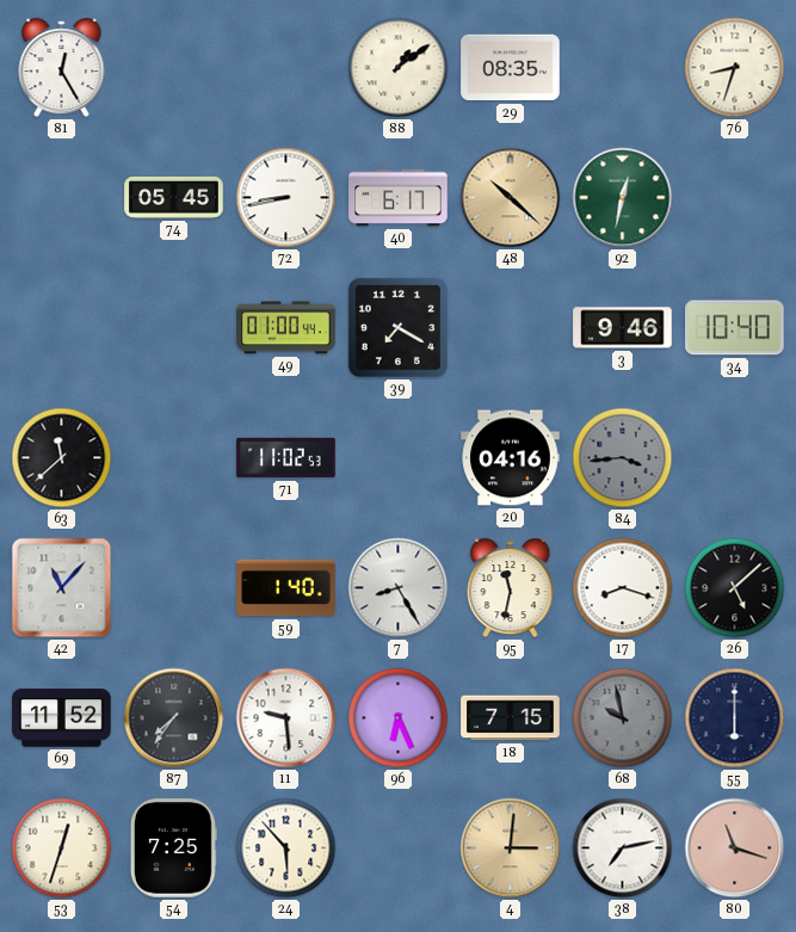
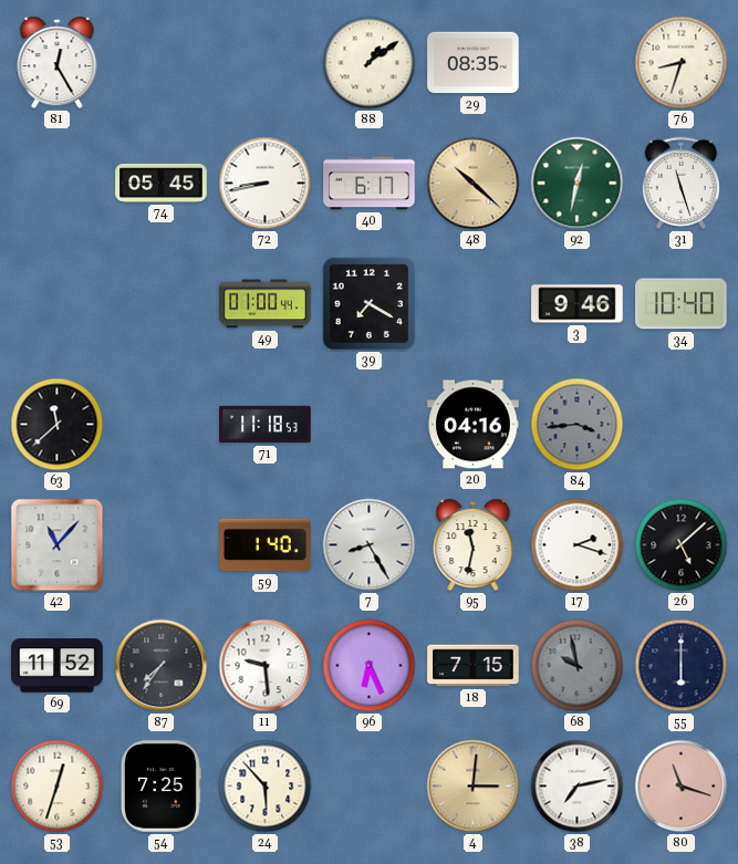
31: none -> 11:27
71: 11:02 -> 11:18
17: 8:18 -> 2:18
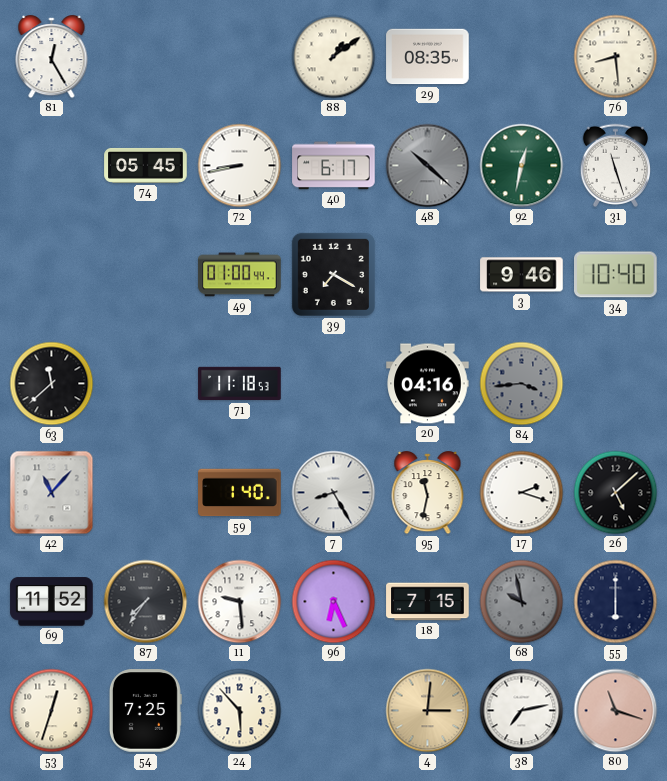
76: 8:33 -> 8:29
48 dial: champagne -> grey
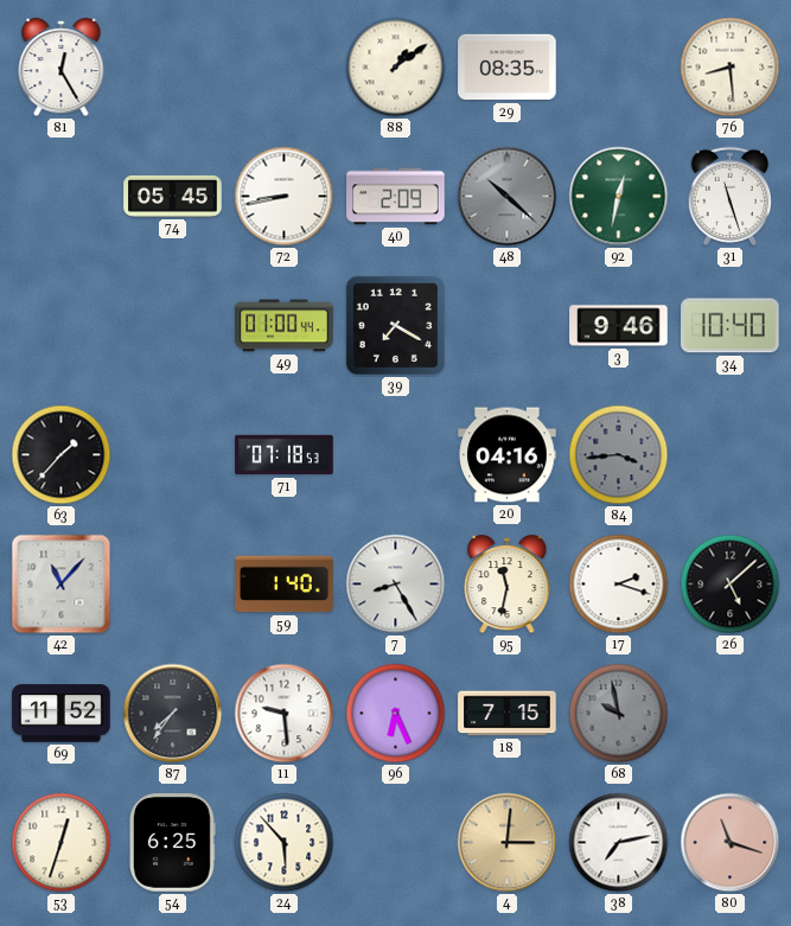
40: 6:17 -> 2:09
63: 11:38 -> 1:37
71: 11:18 -> 07:18
55: 6:00 -> none
54: 7:25 -> 6:25
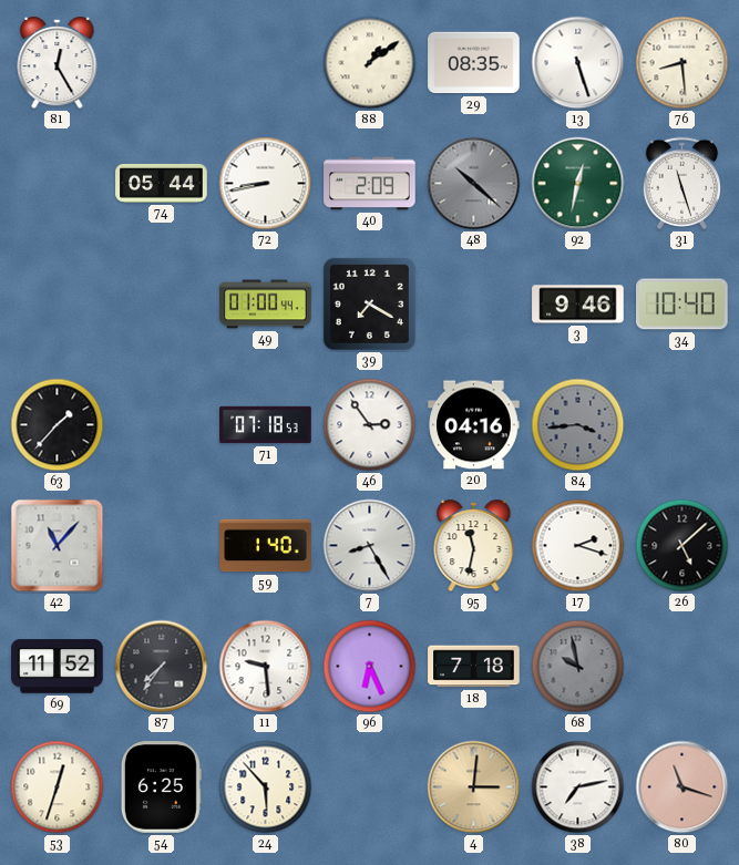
13: none -> 5:27
74: 05:45 -> 05:44
46: none -> 2:54
18: 7:15 -> 7:18
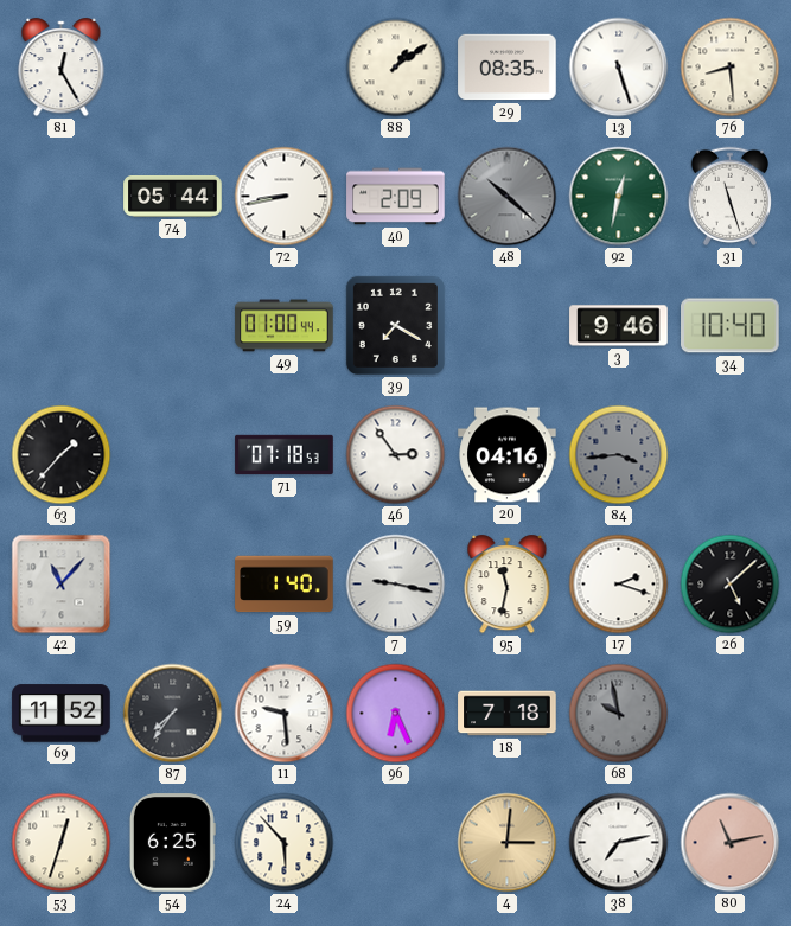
7: 8:25 -> 9:17
80: 11:18 -> 11:13
